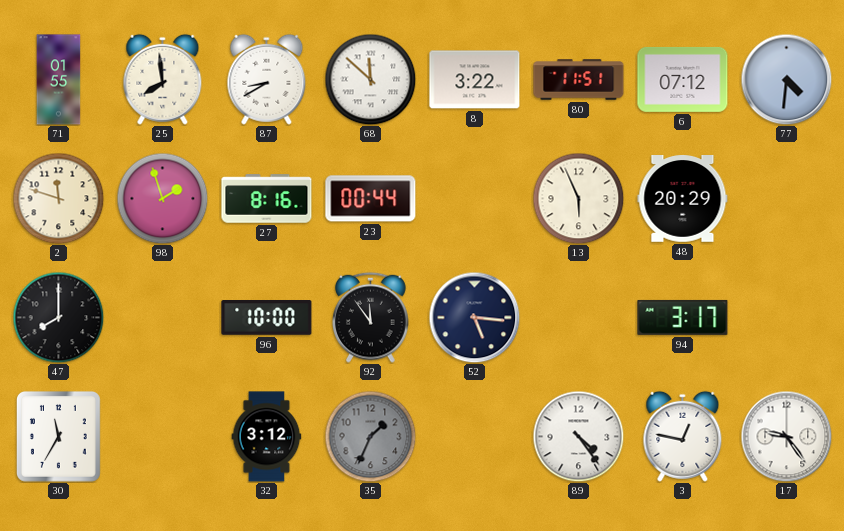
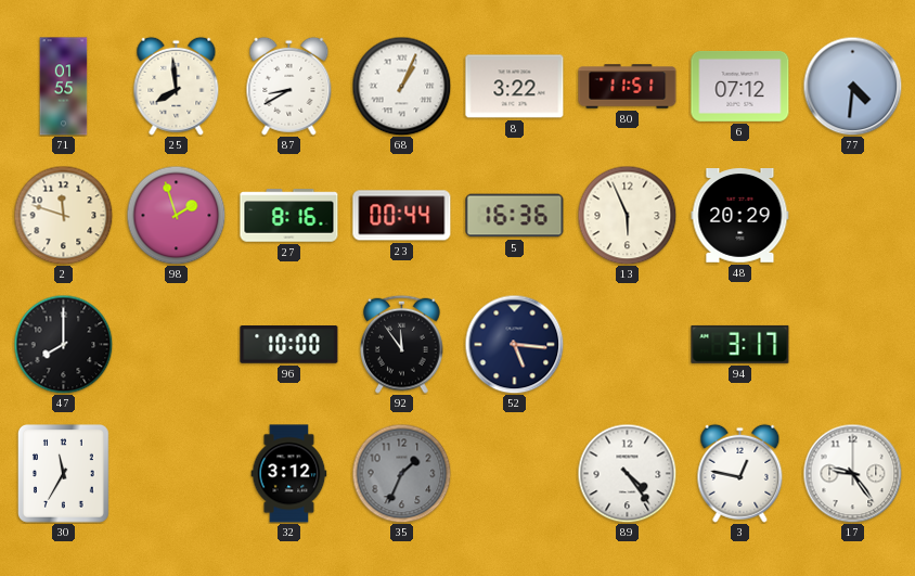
68: 11:52 -> 1:04
5: none -> 16:36
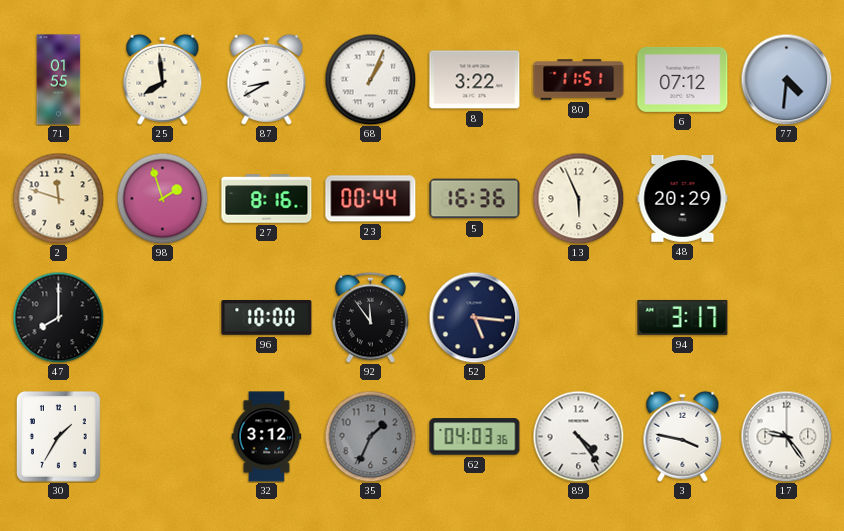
30: 11:35 -> 1:35
62: none -> 04:03
3: 12:47 -> 3:47
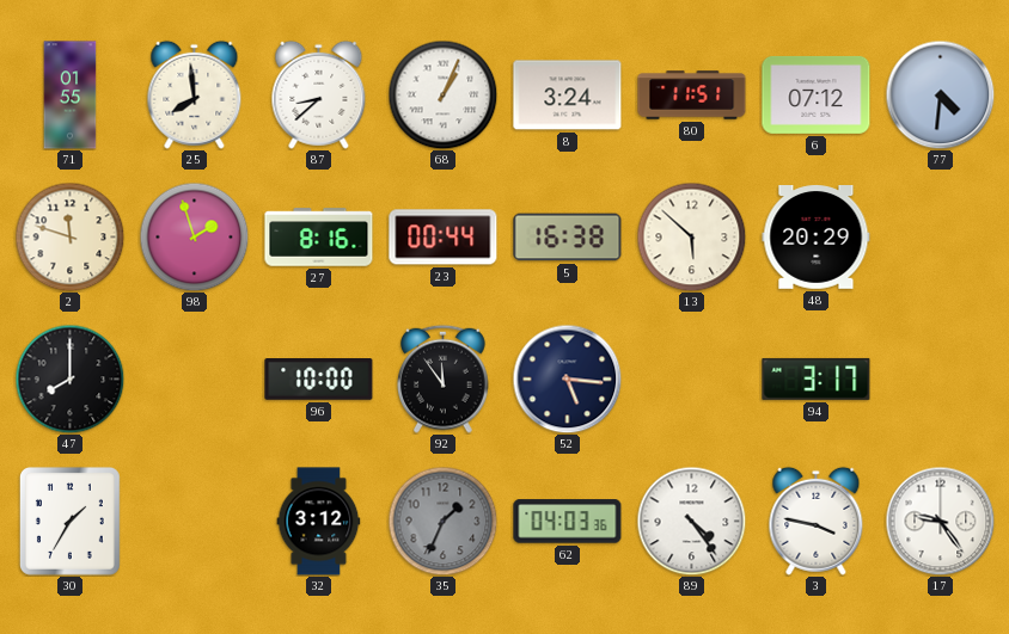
87: 8:40 -> 8:38
8: 3:22 -> 3:24
5: 16:36 -> 16:38
13: 5:56 -> 5:52
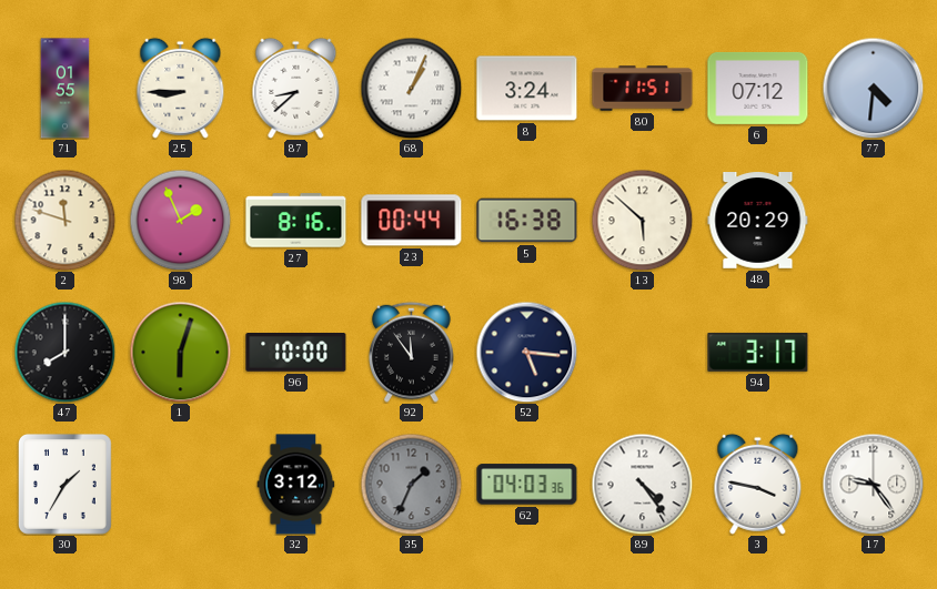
25: 7:59 -> 8:45
98: 1:57 -> 1:56
1: none -> 6:03
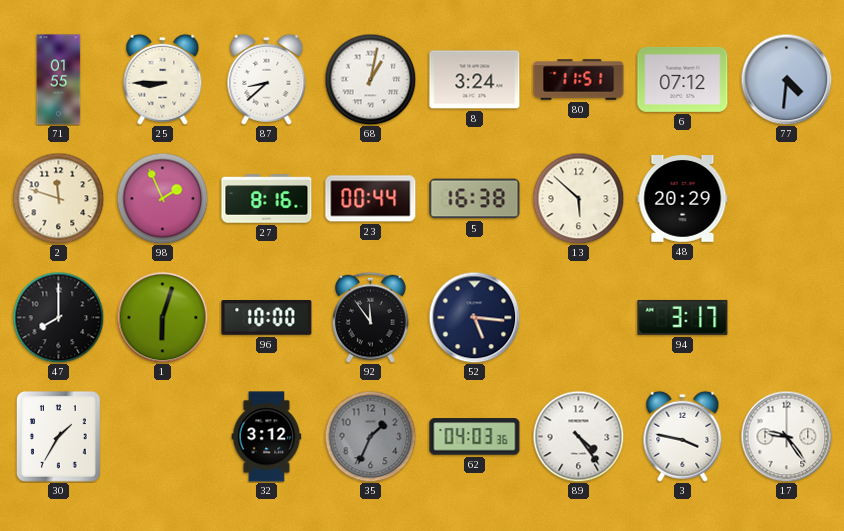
68: 1:04 -> 1:02
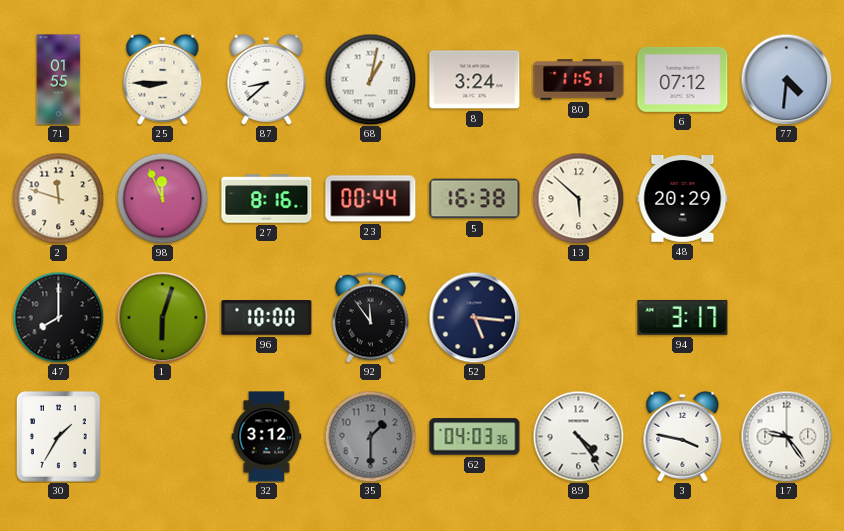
98: 1:56 -> 11:56
35: 1:34 -> 1:30
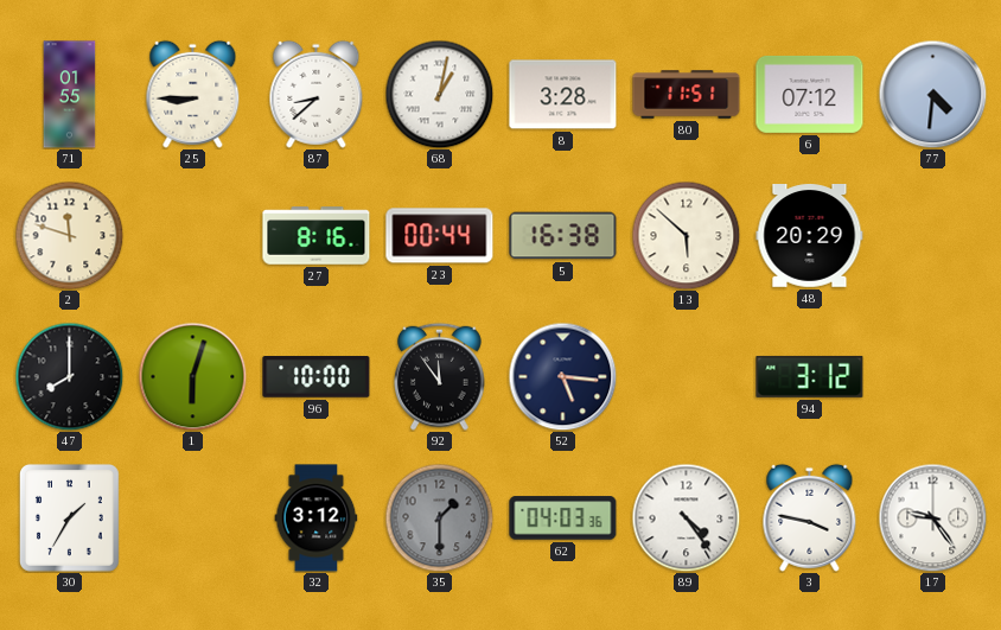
8: 3:24 -> 3:28
98: 11:56 -> none
94: 3:17 -> 3:12
